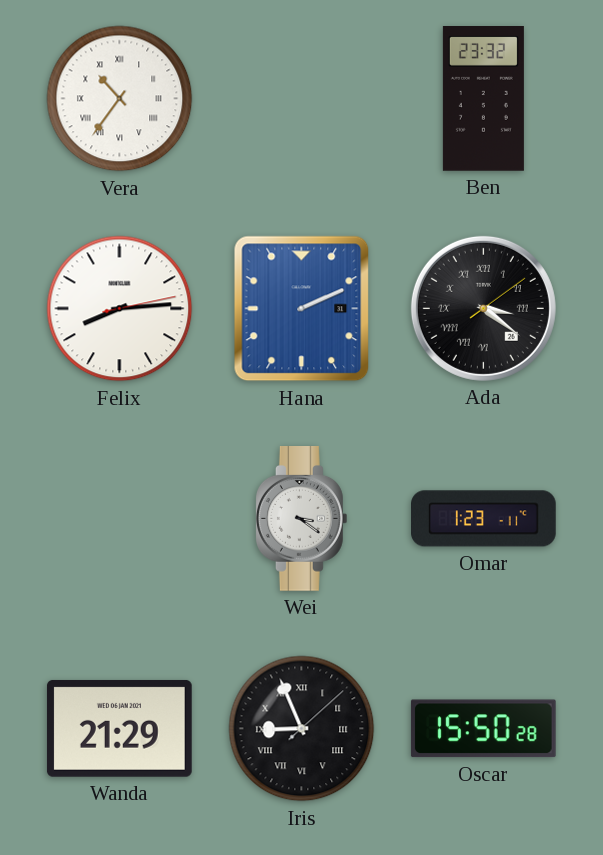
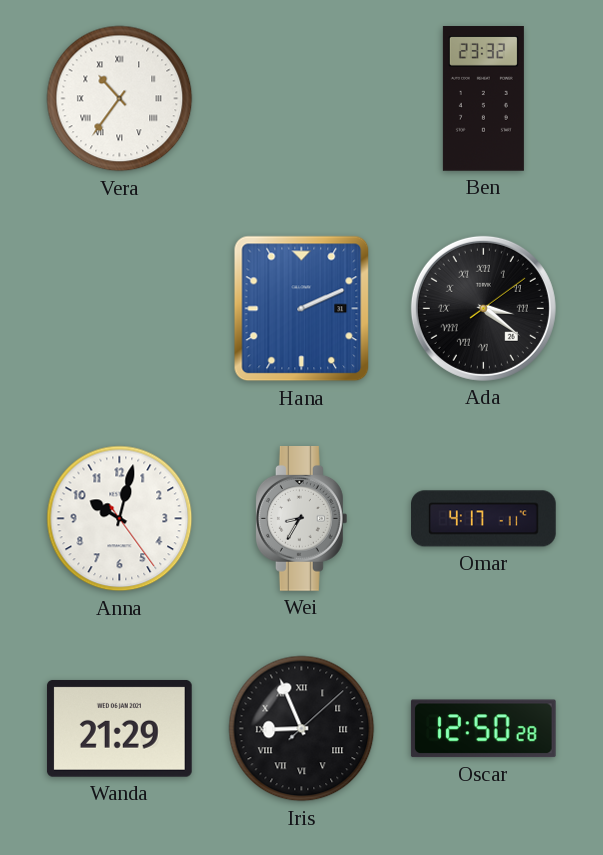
Felix: 8:14 -> none
Anna: none -> 10:02
Wei: 3:21 -> 8:35
Omar: 1:23 -> 4:17
Oscar: 15:50 -> 12:50
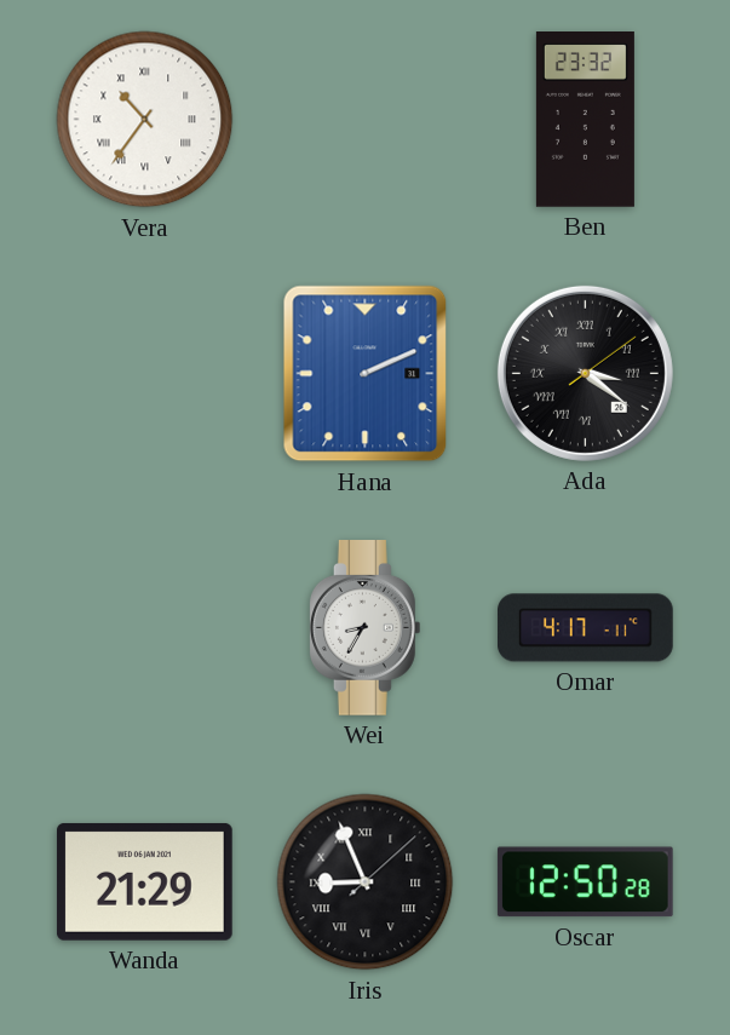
Anna: 10:02 -> none
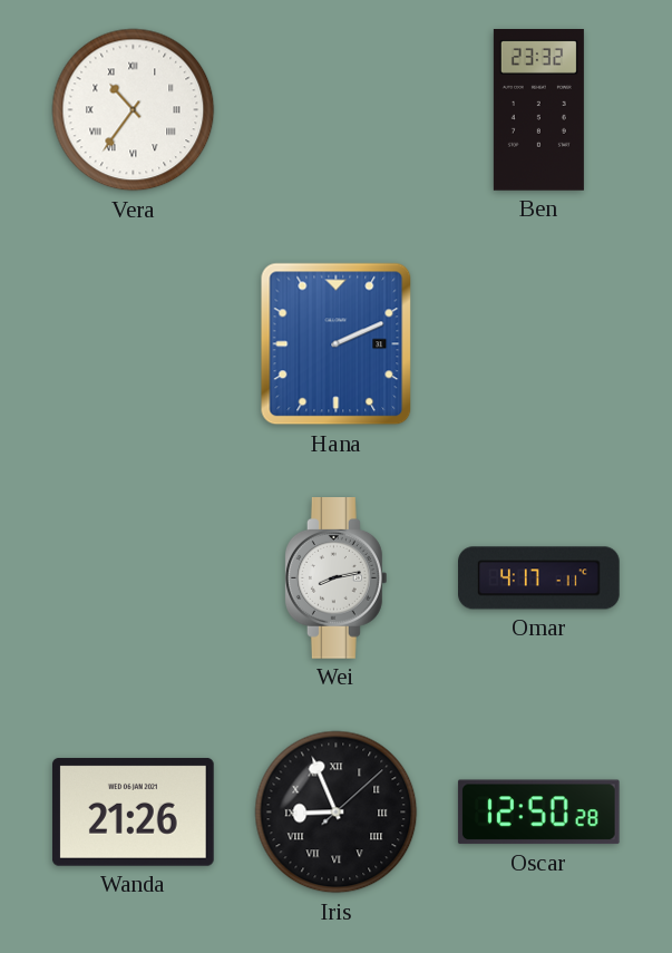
Ada: 3:21 -> none
Wei: 8:35 -> 8:13
Wanda: 21:29 -> 21:26
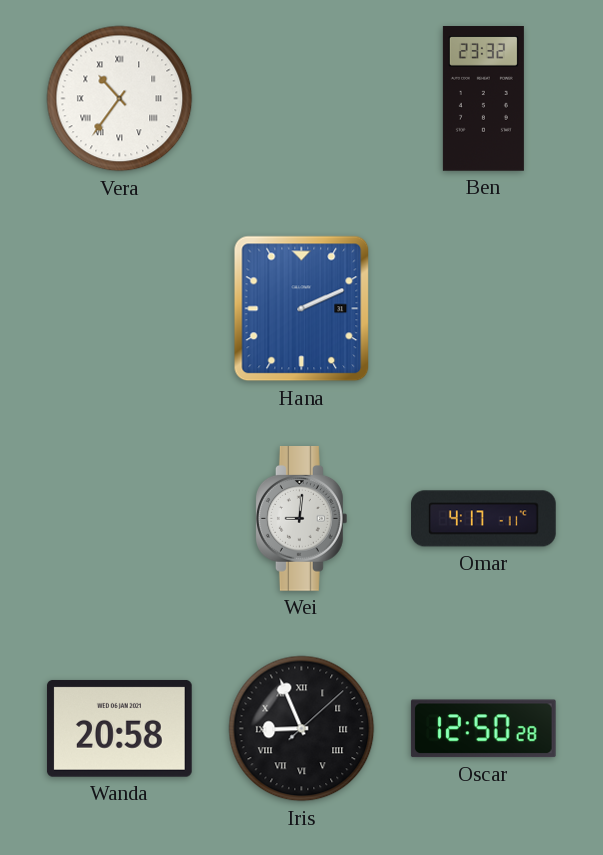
Wei: 8:13 -> 9:01
Wanda: 21:26 -> 20:58
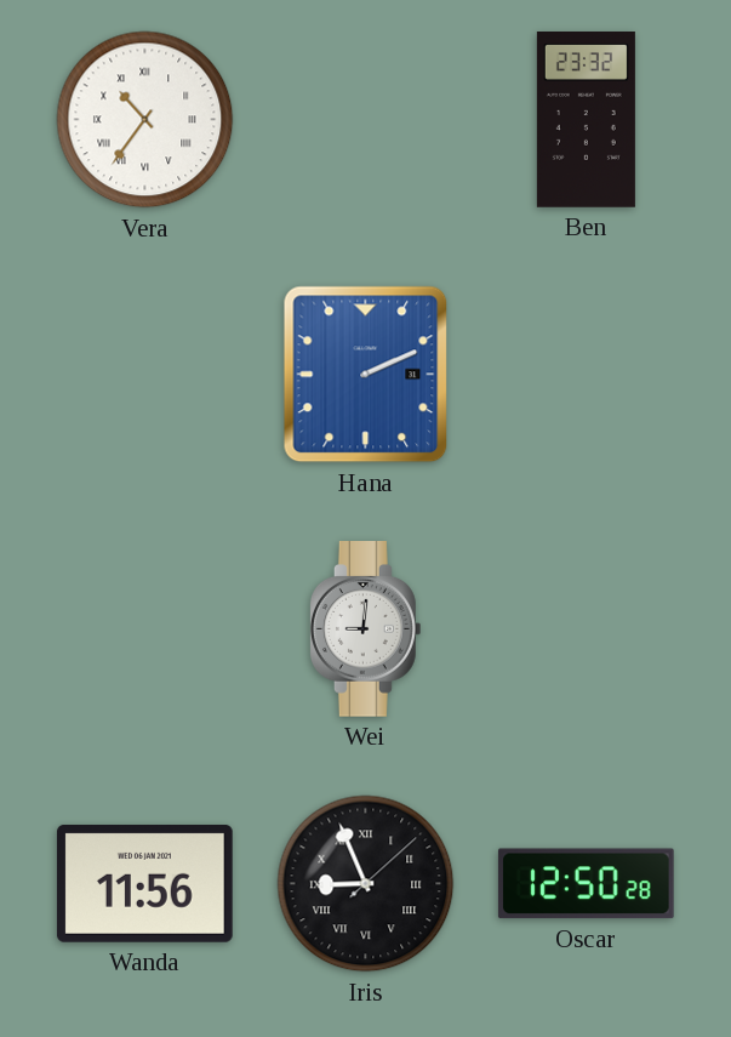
Omar: 4:17 -> none
Wanda: 20:58 -> 11:56
